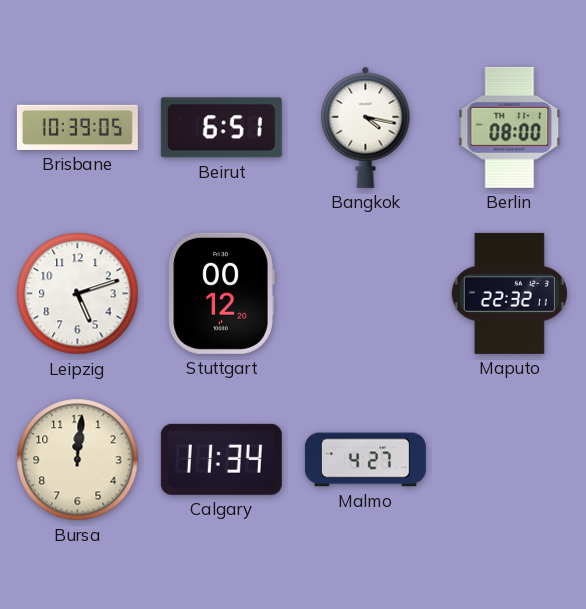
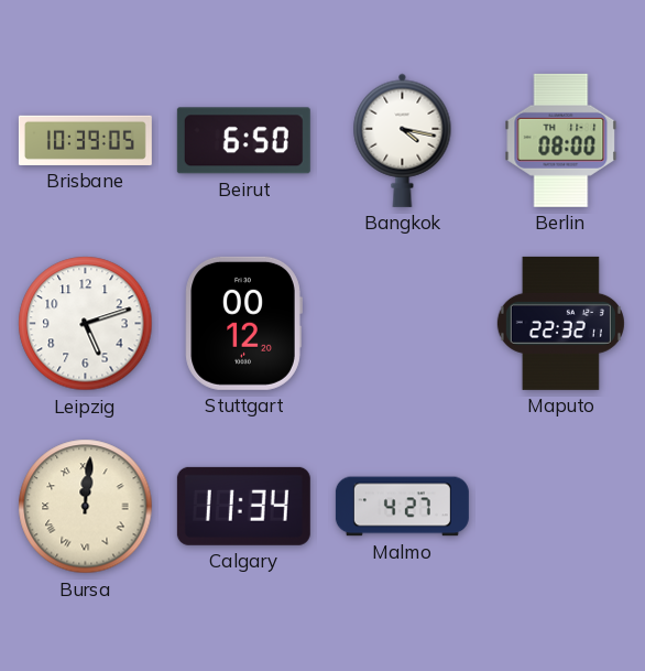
Beirut: 6:51 -> 6:50
Bursa numerals: Arabic -> Roman
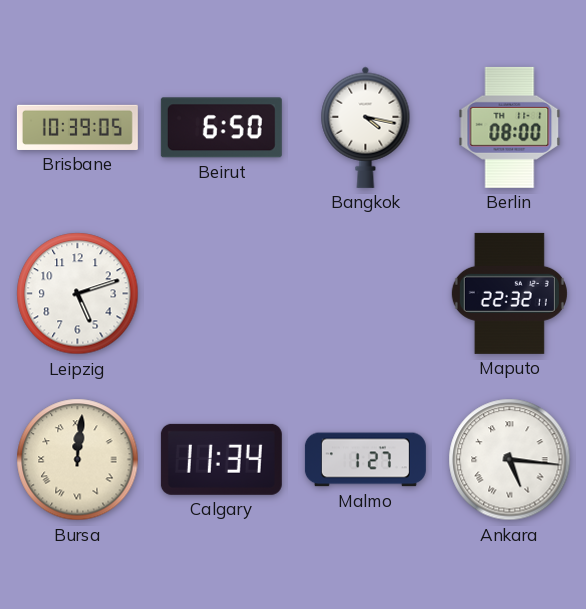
Stuttgart: 00:12 -> none
Malmo: 4:27 -> 1:27
Ankara: none -> 5:16
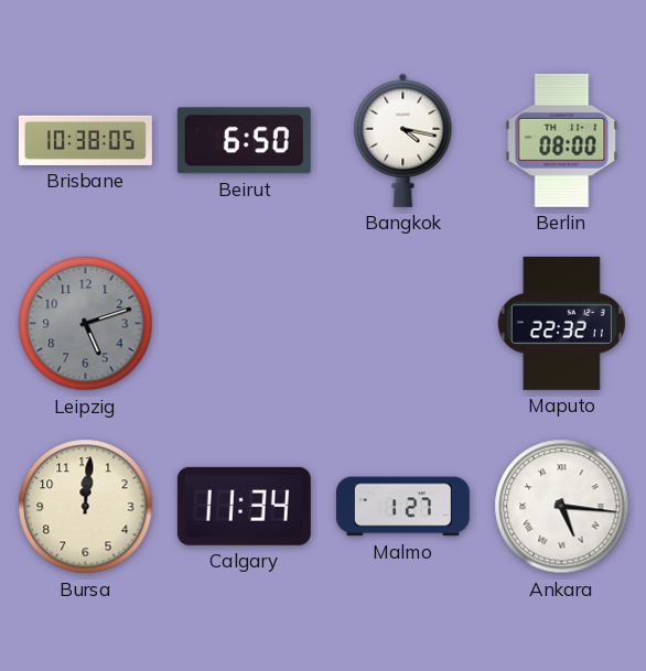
Brisbane: 10:39 -> 10:38
Leipzig dial: white -> grey
Bursa numerals: Roman -> Arabic
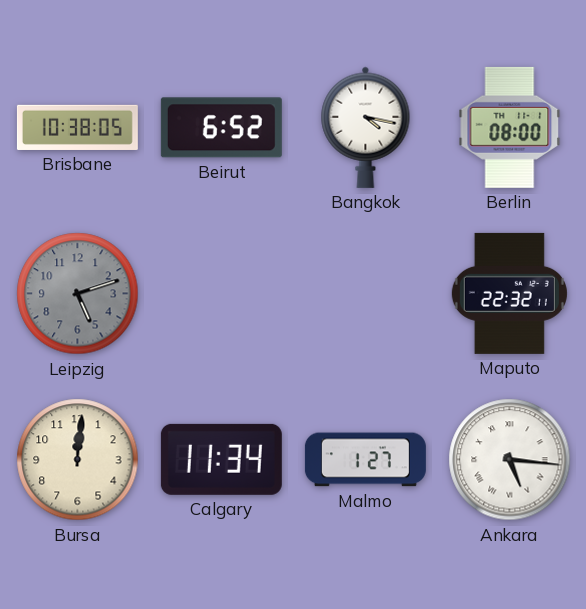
Beirut: 6:50 -> 6:52
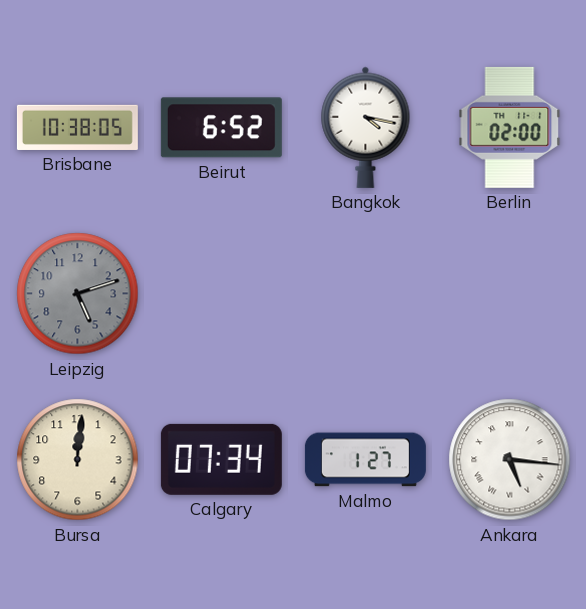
Berlin: 08:00 -> 02:00
Maputo: 22:32 -> none
Calgary: 11:34 -> 07:34
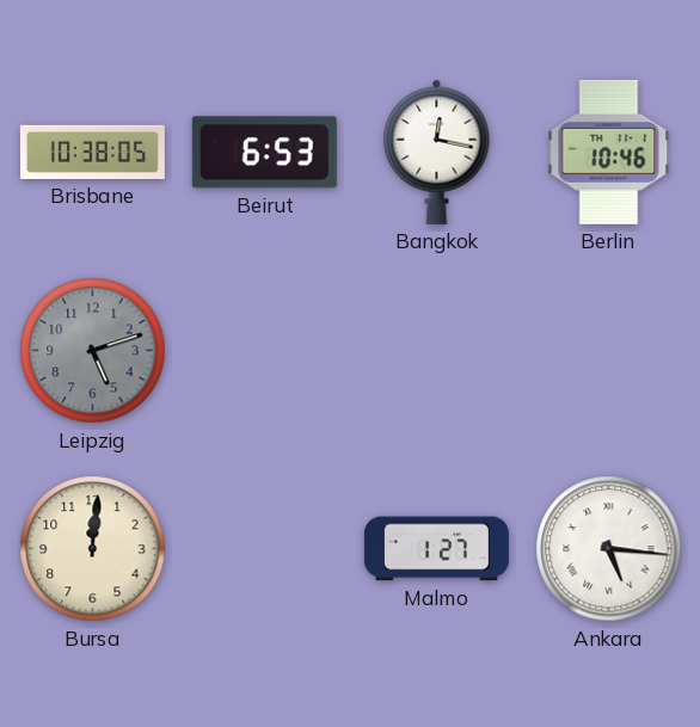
Beirut: 6:52 -> 6:53
Bangkok: 4:17 -> 12:17
Berlin: 02:00 -> 10:46
Calgary: 07:34 -> none
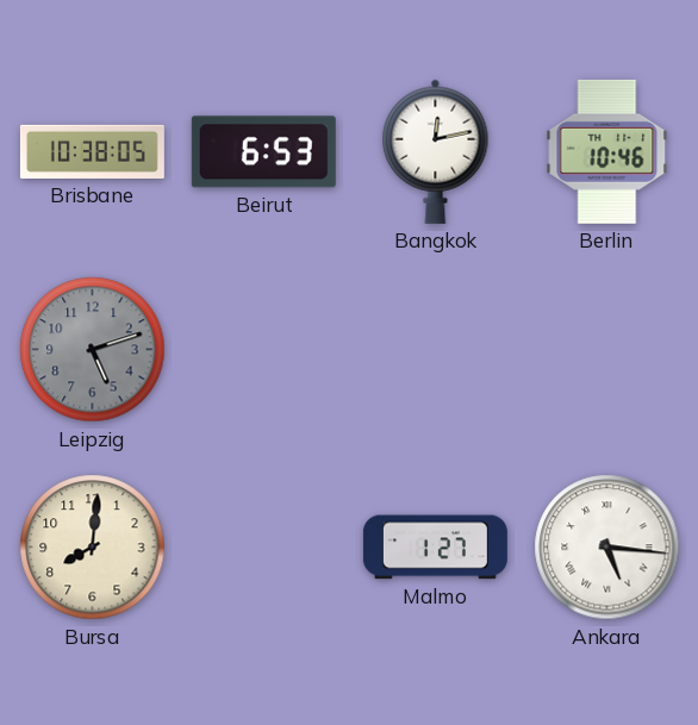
Bangkok: 12:17 -> 12:13
Bursa: 12:01 -> 8:01
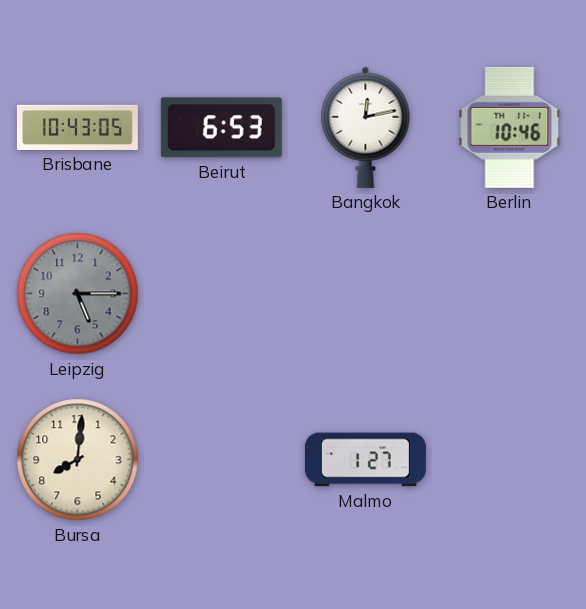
Brisbane: 10:38 -> 10:43
Leipzig: 5:12 -> 5:15
Ankara: 5:16 -> none
